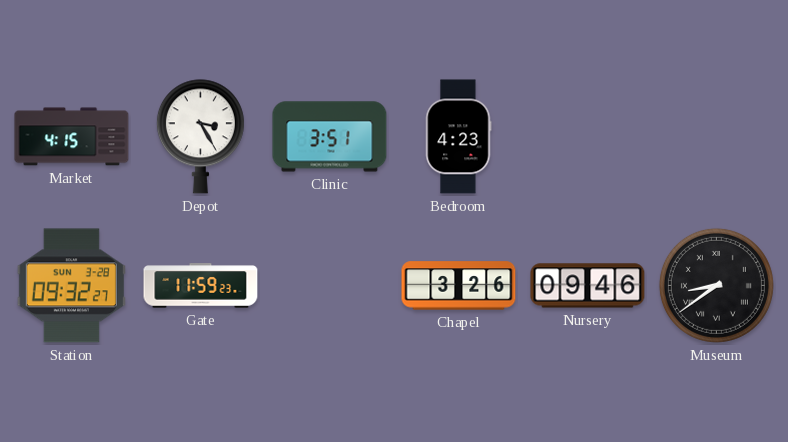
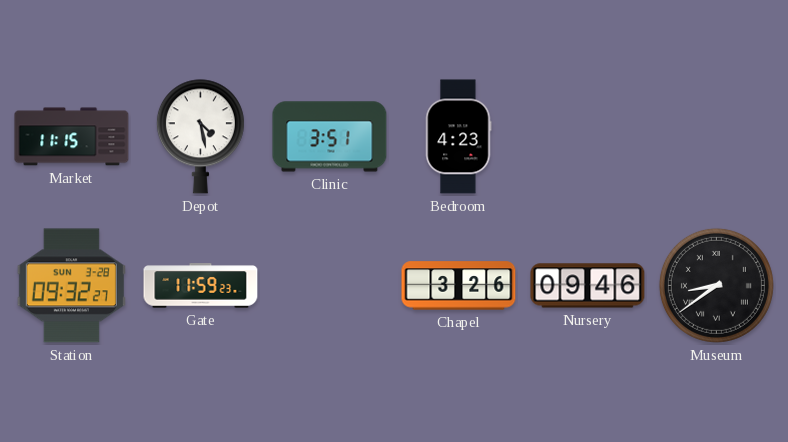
Market: 4:15 -> 11:15
Depot: 3:25 -> 4:28
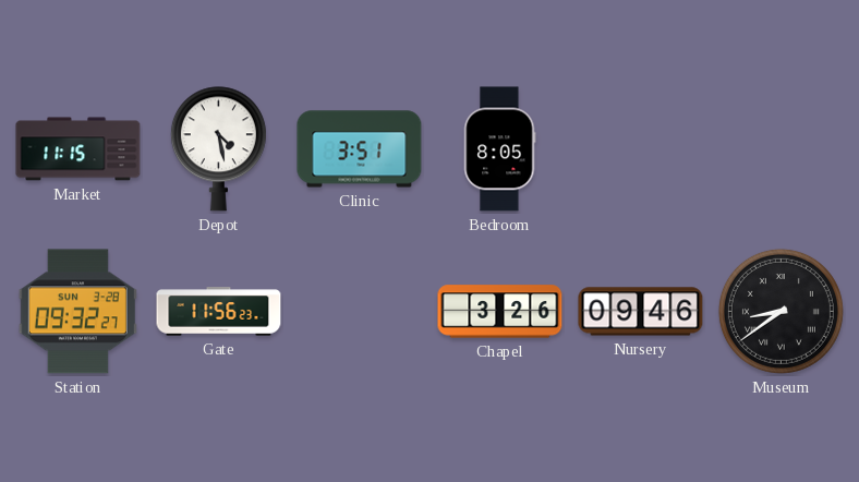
Bedroom: 4:23 -> 8:05
Gate: 11:59 -> 11:56
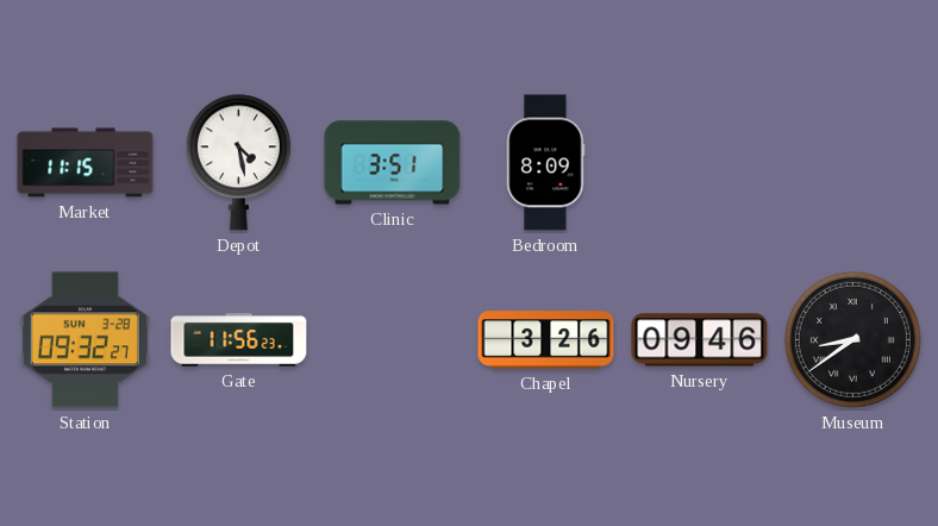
Bedroom: 8:05 -> 8:09
